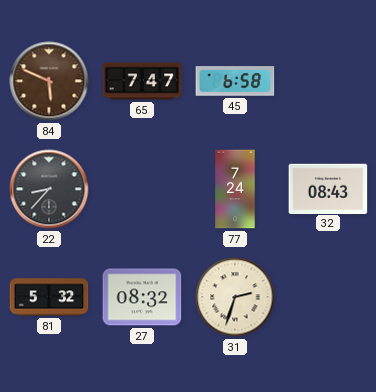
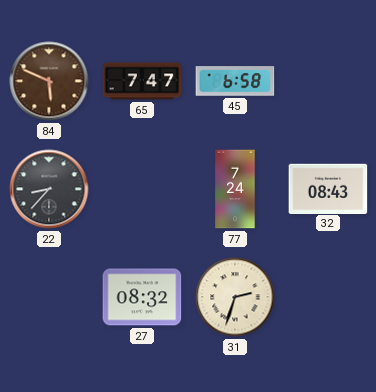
81: 5:32 -> none
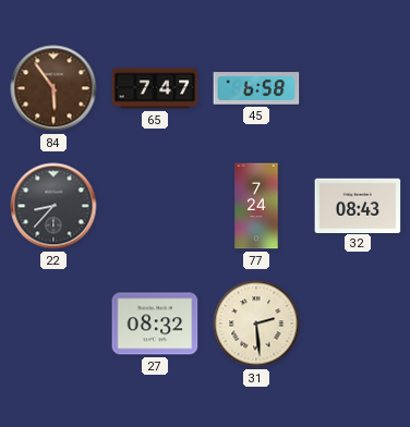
84: 5:49 -> 5:54
31: 2:33 -> 2:29
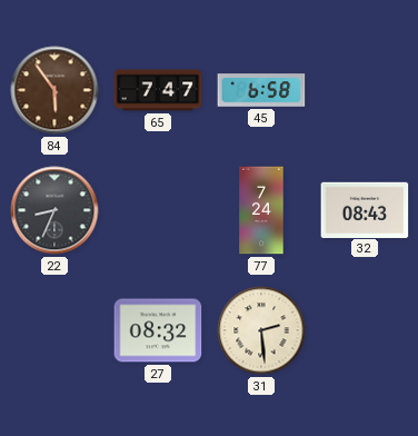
22: 8:37 -> 8:34
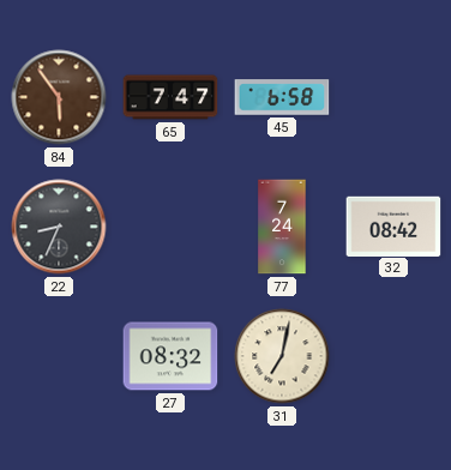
32: 08:43 -> 08:42
31: 2:29 -> 7:02
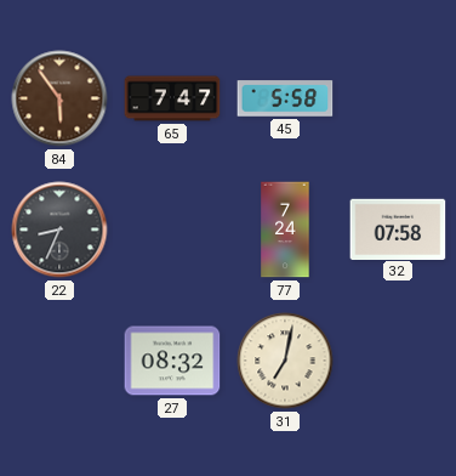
45: 6:58 -> 5:58
32: 08:42 -> 07:58
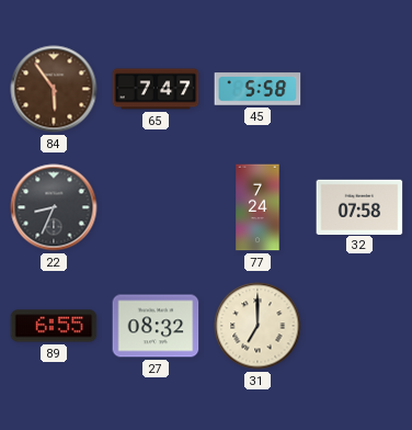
89: none -> 6:55
31: 7:02 -> 7:00
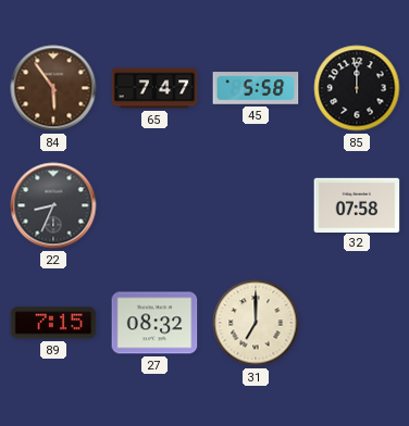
85: none -> 12:00
77: 7:24 -> none
89: 6:55 -> 7:15
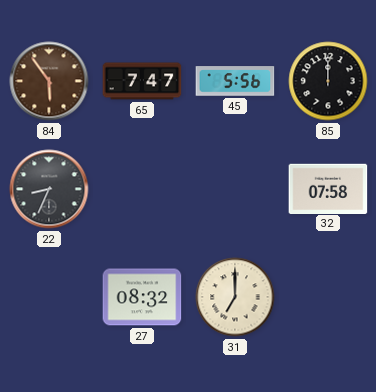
45: 5:58 -> 5:56
89: 7:15 -> none
